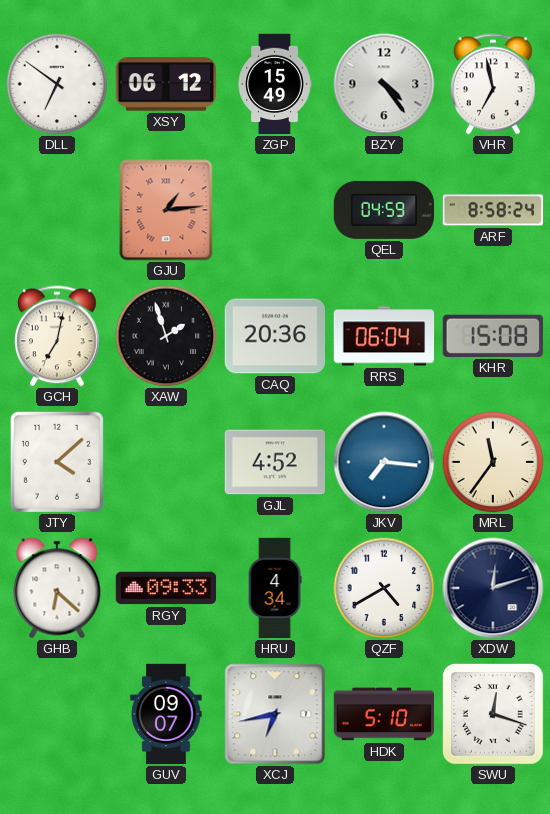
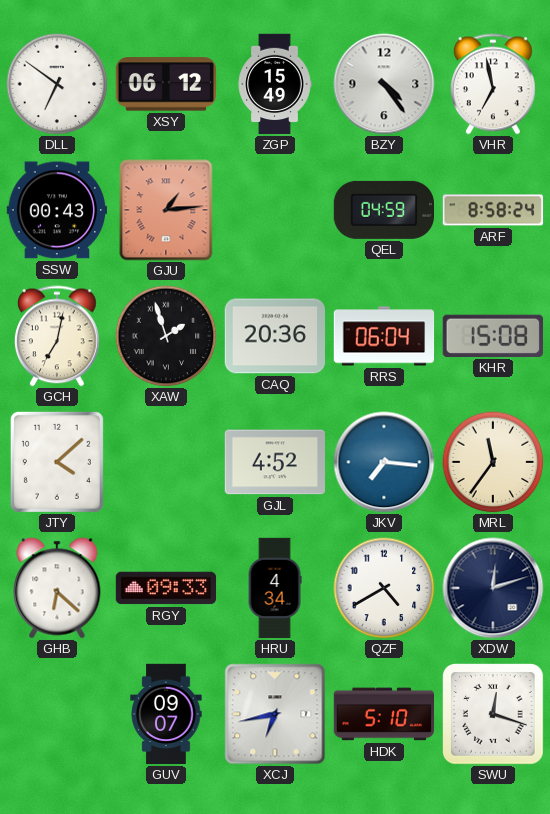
SSW: none -> 00:43
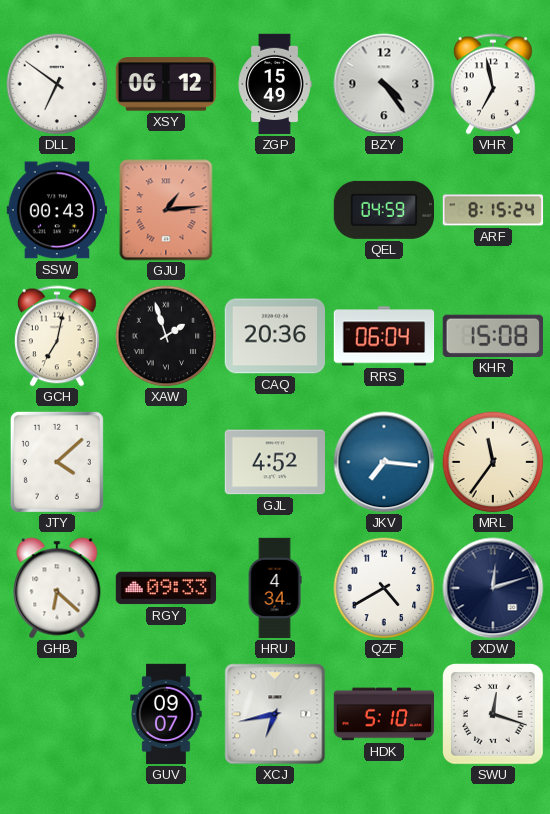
ARF: 8:58 -> 8:15
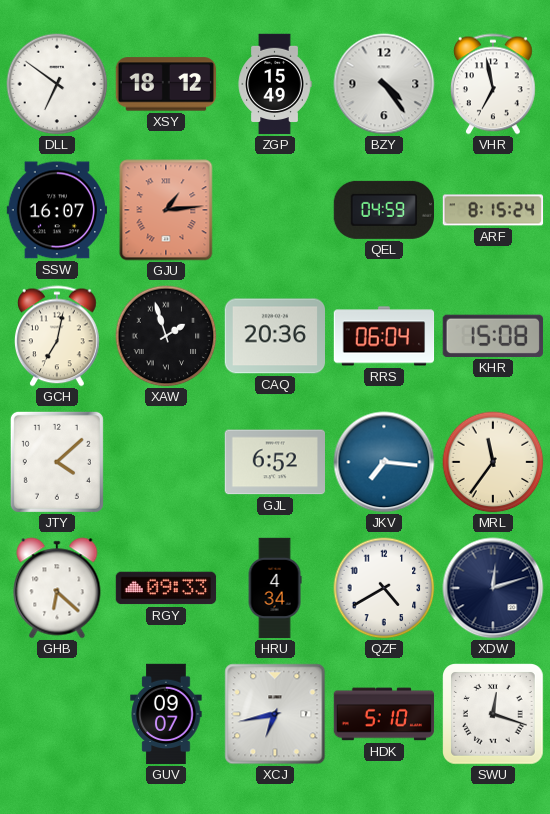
XSY: 06:12 -> 18:12
SSW: 00:43 -> 16:07
GJL: 4:52 -> 6:52
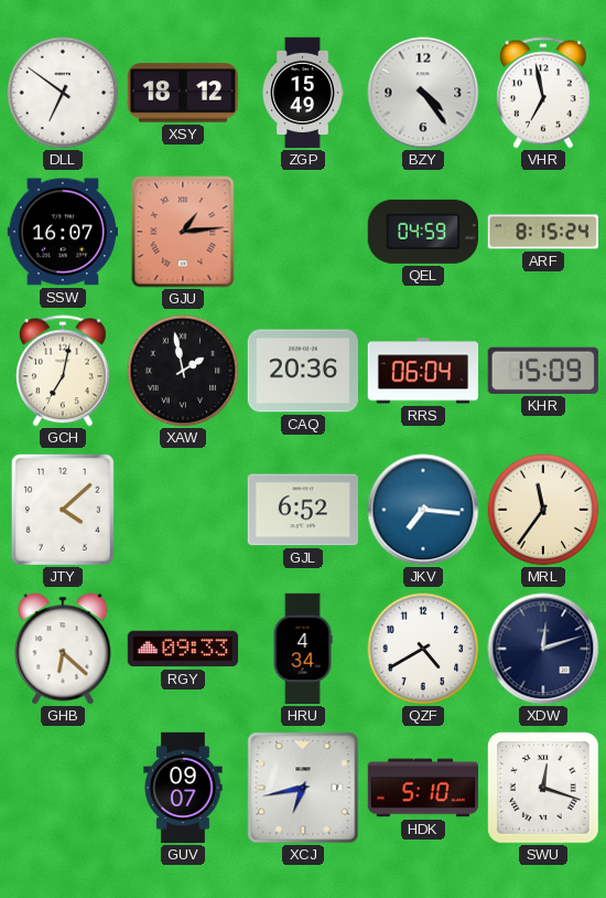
XAW: 1:57 -> 1:58
KHR: 15:08 -> 15:09
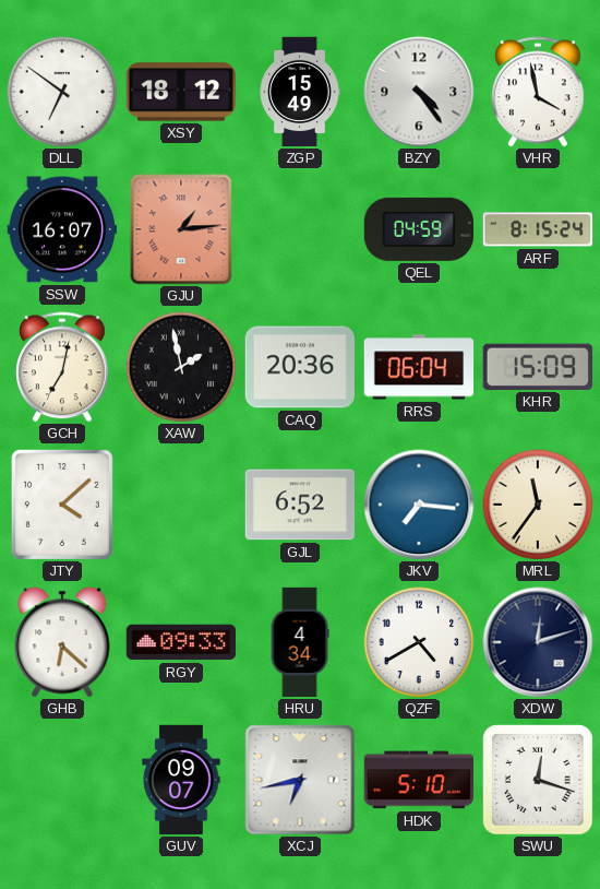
VHR: 6:58 -> 3:58
